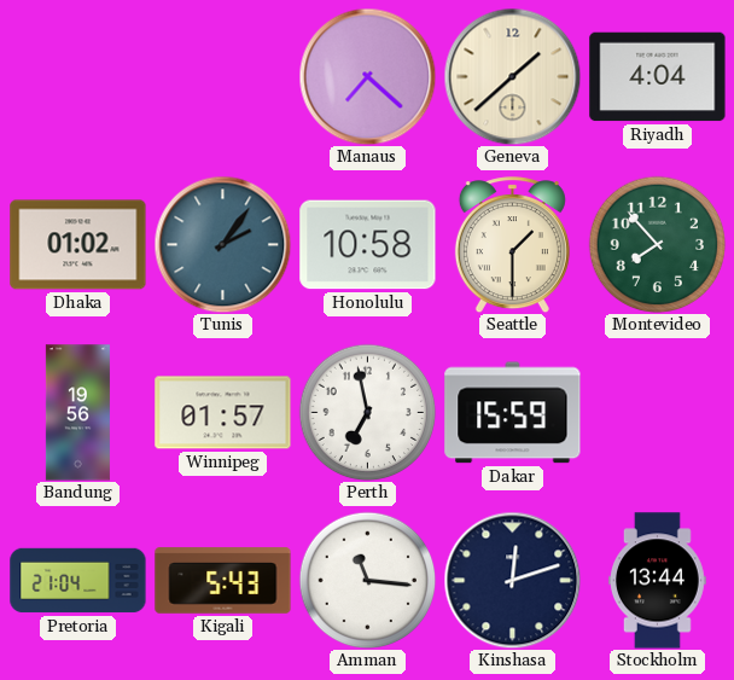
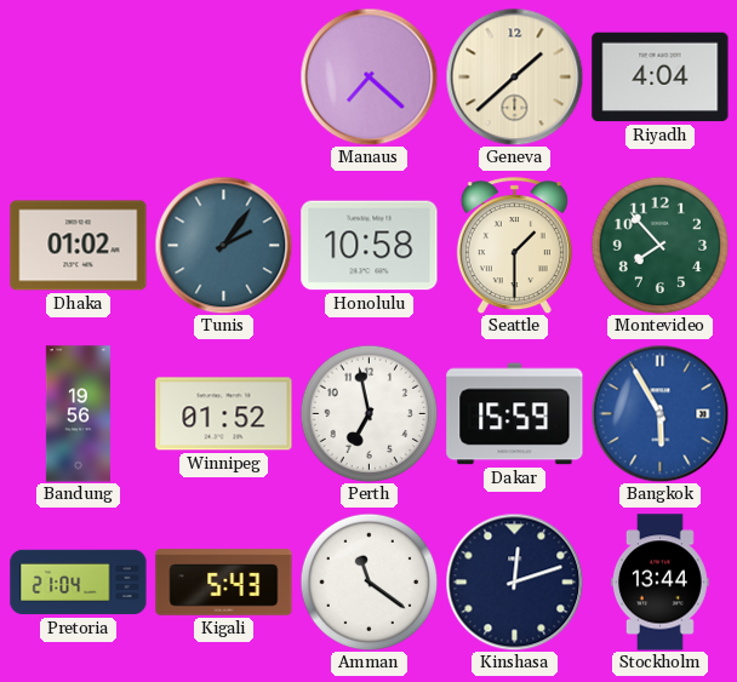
Winnipeg: 01:57 -> 01:52
Bangkok: none -> 5:55
Amman: 11:16 -> 11:21
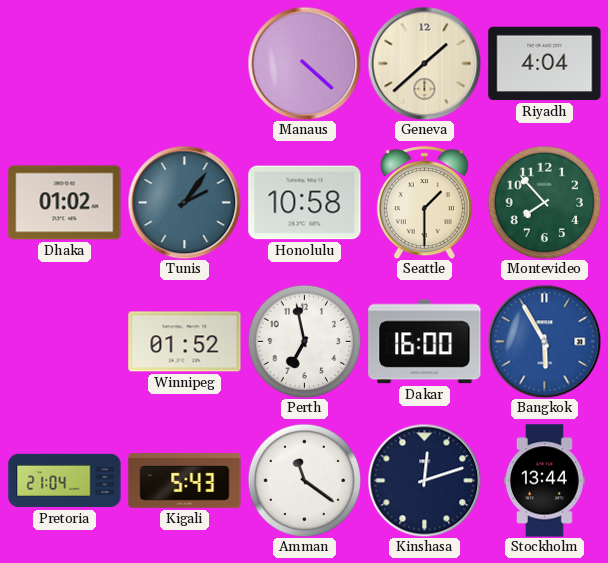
Manaus: 7:22 -> 4:22
Bandung: 19:56 -> none
Dakar: 15:59 -> 16:00
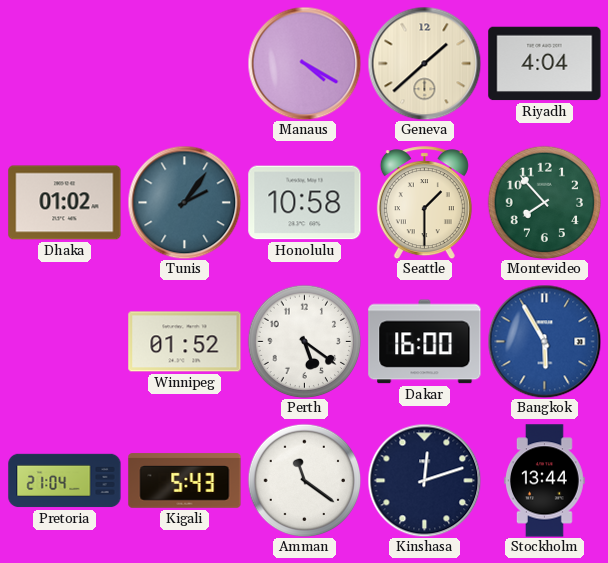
Manaus: 4:22 -> 4:20
Perth: 6:58 -> 5:21
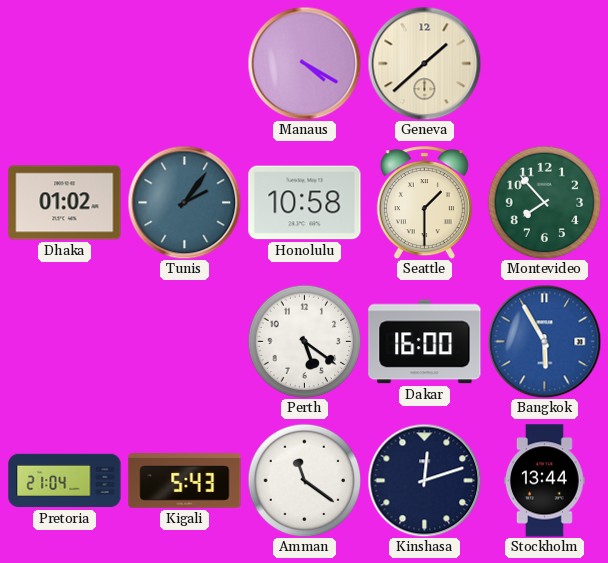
Riyadh: 4:04 -> none
Winnipeg: 01:52 -> none
